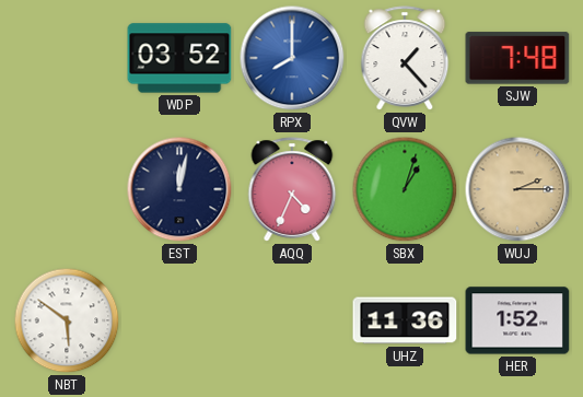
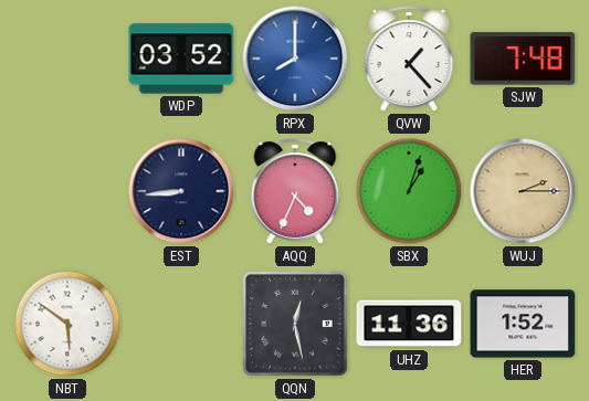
EST: 12:02 -> 8:44
QQN: none -> 12:28
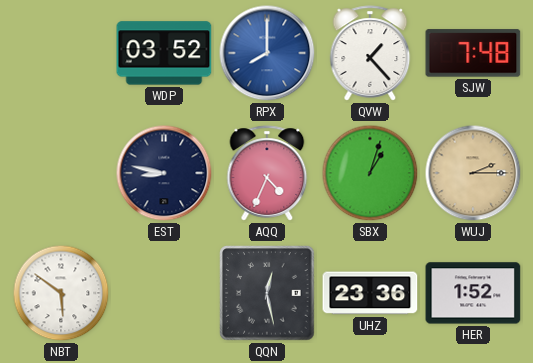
EST: 8:44 -> 8:47
UHZ: 11:36 -> 23:36
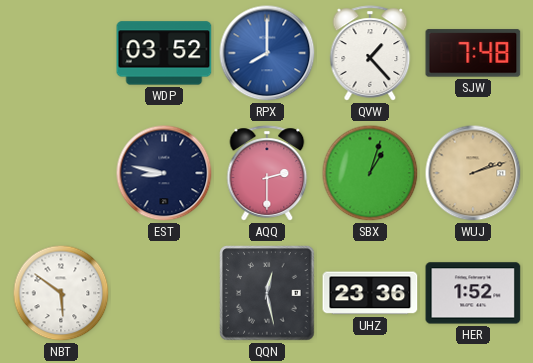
AQQ: 4:34 -> 2:30
WUJ: 2:15 -> 2:12
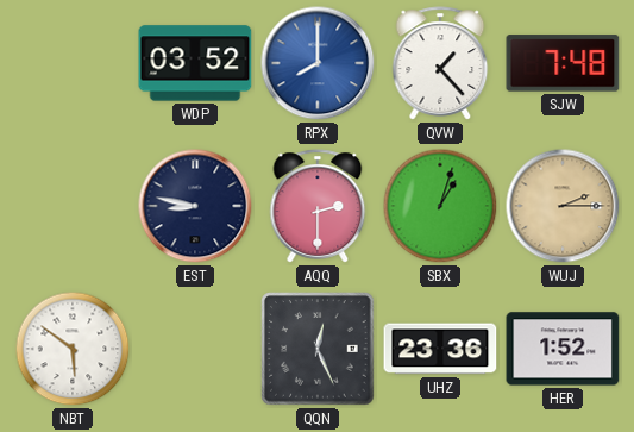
WUJ: 2:12 -> 2:15
QQN: 12:28 -> 12:26
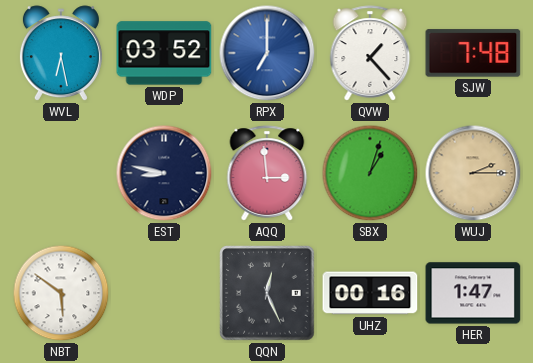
WVL: none -> 6:28
RPX: 8:00 -> 7:00
AQQ: 2:30 -> 2:59
UHZ: 23:36 -> 00:16
HER: 1:52 -> 1:47
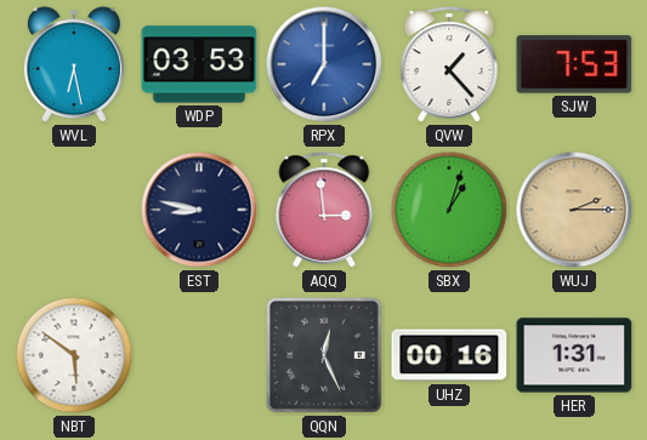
WDP: 03:52 -> 03:53
SJW: 7:48 -> 7:53
HER: 1:47 -> 1:31
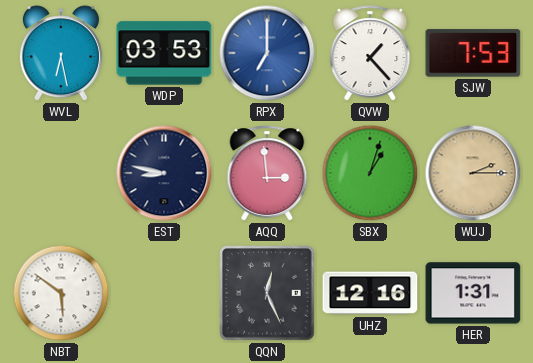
UHZ: 00:16 -> 12:16
